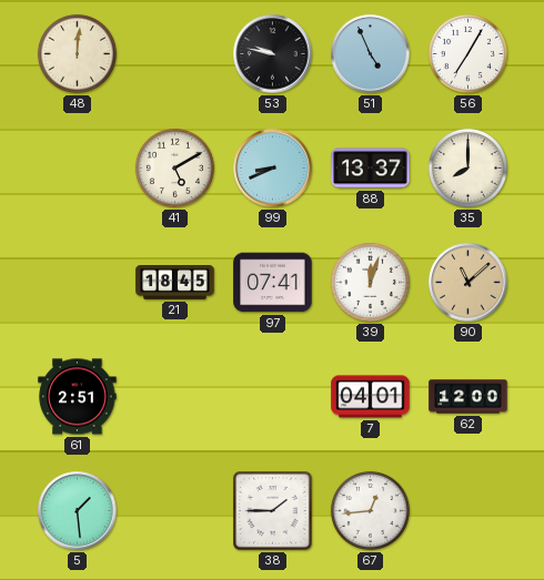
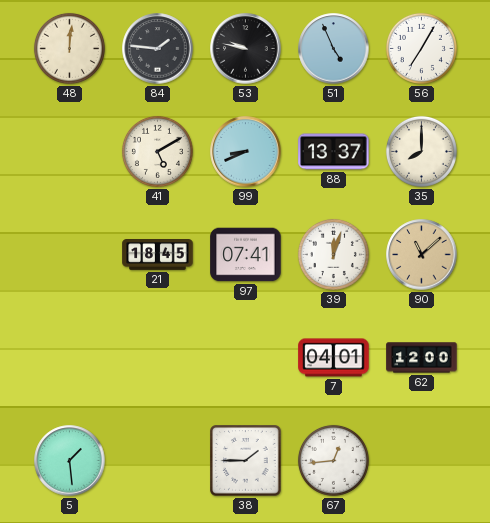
84: none -> 1:46
61: 2:51 -> none
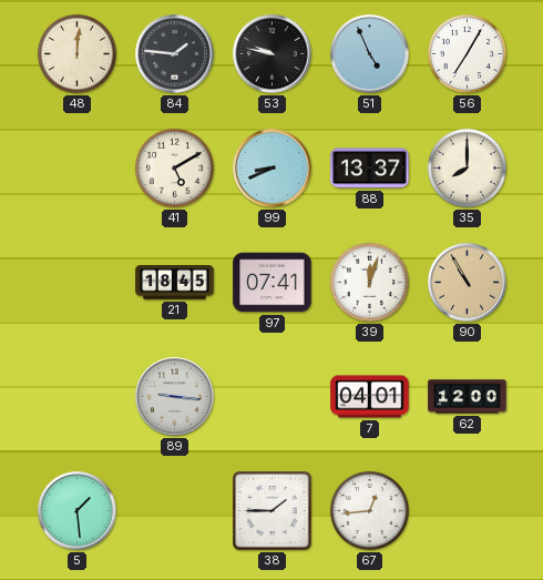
90: 11:08 -> 10:55
89: none -> 9:16
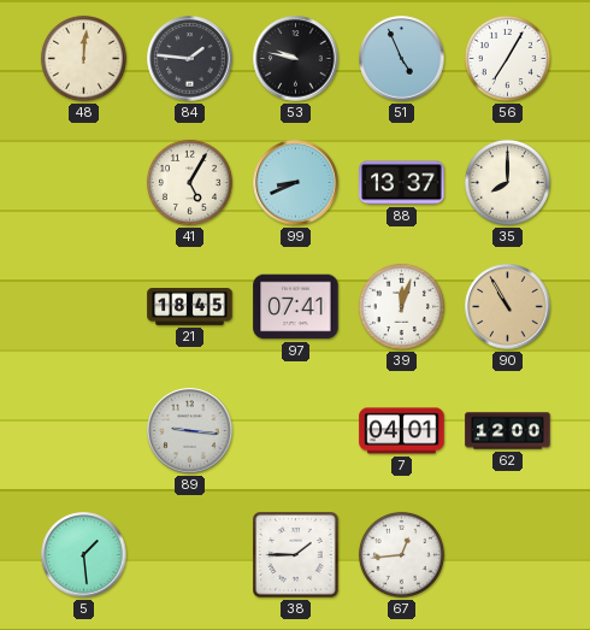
41: 5:10 -> 5:05
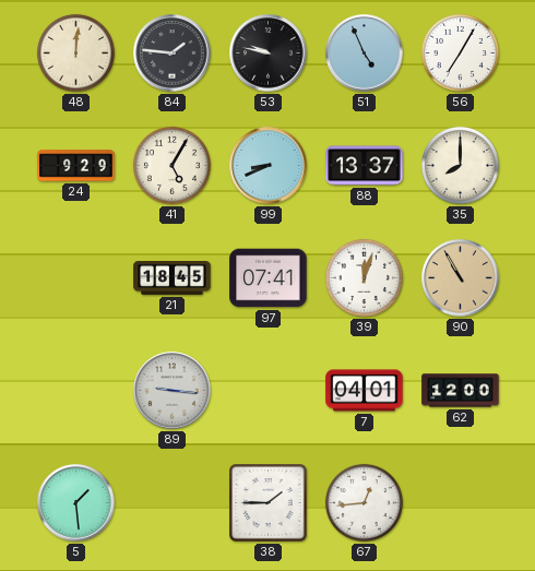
24: none -> 9:29
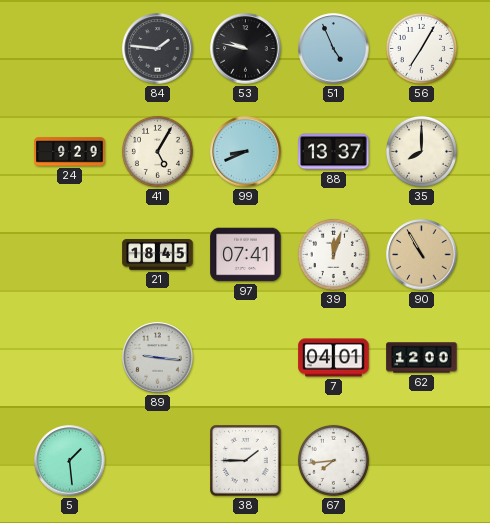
48: 12:01 -> none
67: 12:44 -> 7:44
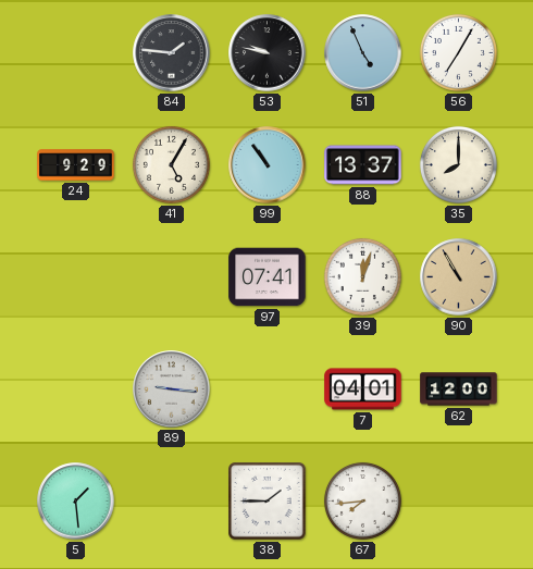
99: 8:41 -> 10:54
21: 18:45 -> none
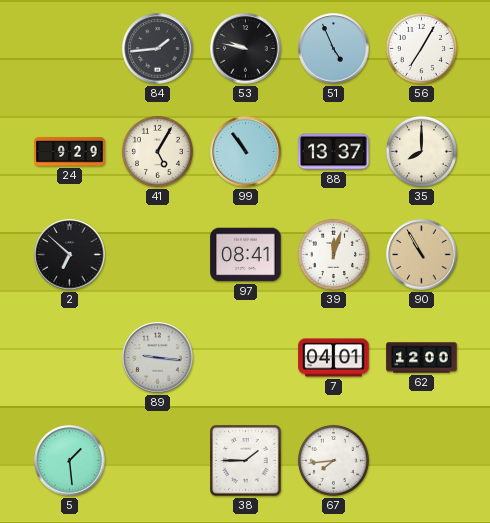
84: 1:46 -> 1:44
2: none -> 6:52
97: 07:41 -> 08:41
